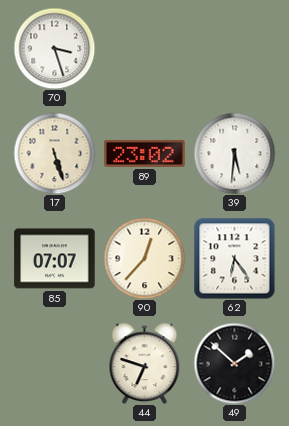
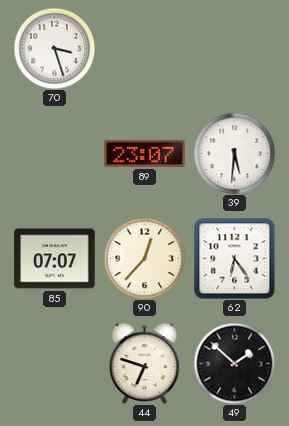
17: 5:27 -> none
89: 23:02 -> 23:07
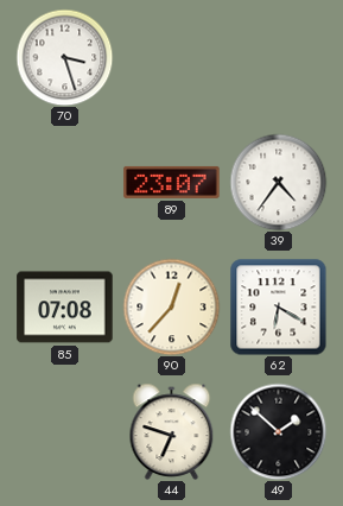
39: 5:31 -> 4:36
85: 07:07 -> 07:08
62: 6:24 -> 6:20
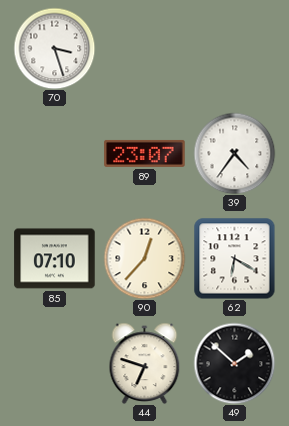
85: 07:08 -> 07:10
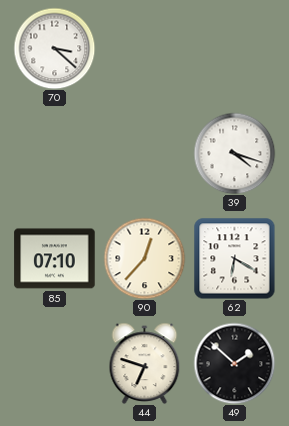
70: 3:27 -> 3:22
89: 23:07 -> none
39: 4:36 -> 4:18
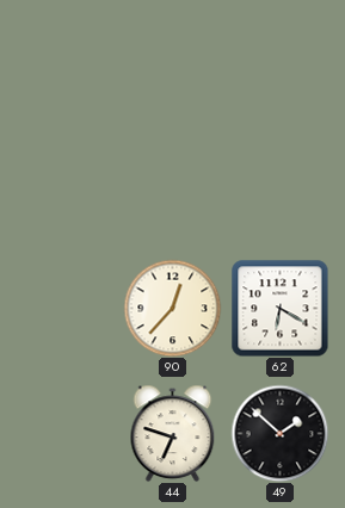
70: 3:22 -> none
39: 4:18 -> none
85: 07:10 -> none
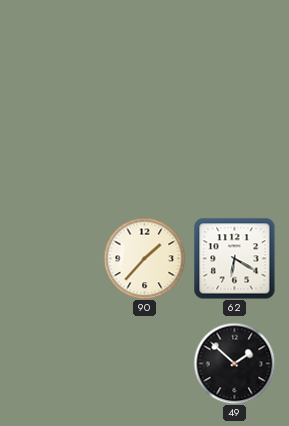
90: 12:37 -> 1:37
44: 6:48 -> none
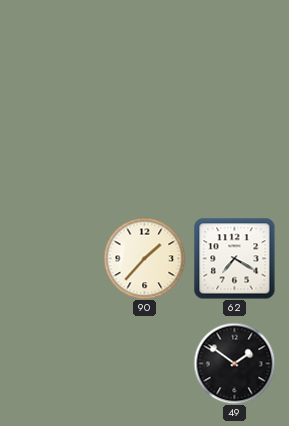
62: 6:20 -> 7:20
49: 1:52 -> 1:51
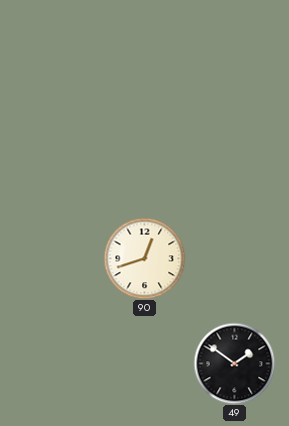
90: 1:37 -> 12:42
62: 7:20 -> none
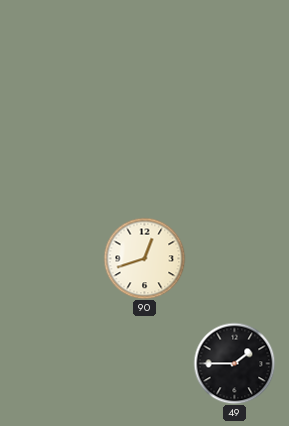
49: 1:51 -> 1:45
